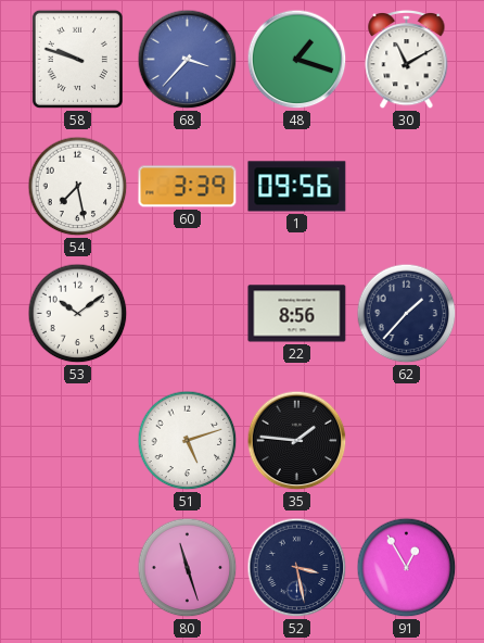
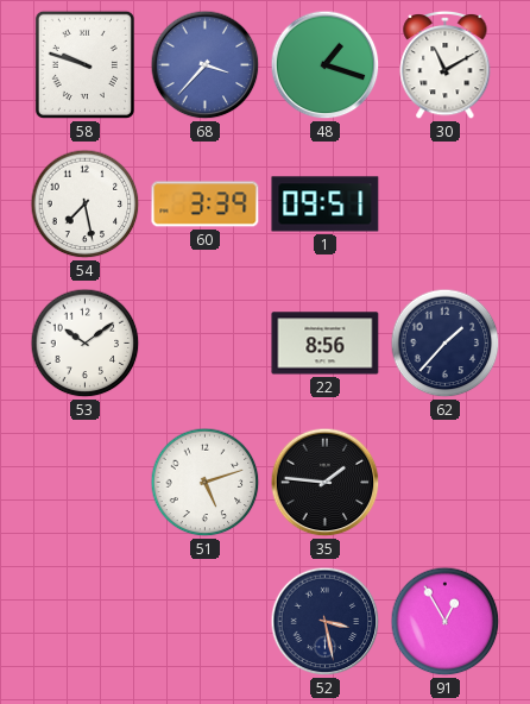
1: 09:56 -> 09:51
80: 11:27 -> none
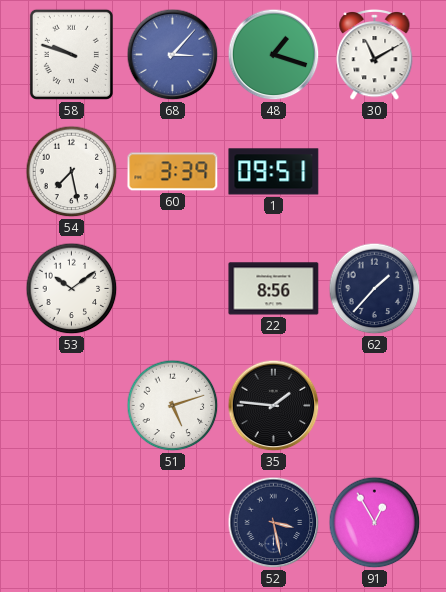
68: 3:37 -> 3:07
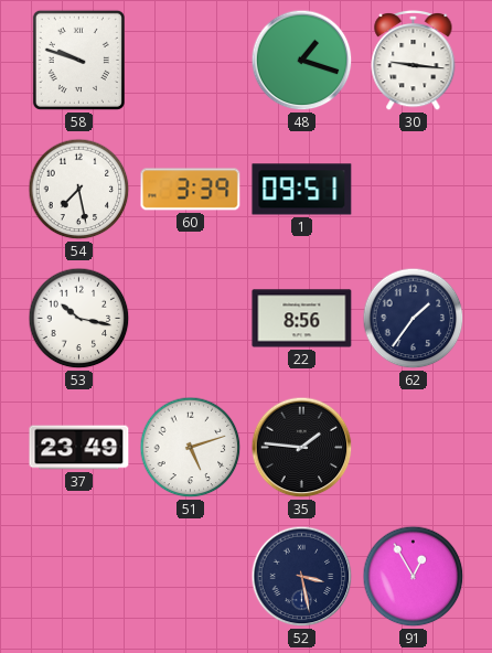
68: 3:07 -> none
30: 11:10 -> 9:16
53: 10:09 -> 10:17
62: 1:37 -> 1:36
37: none -> 23:49
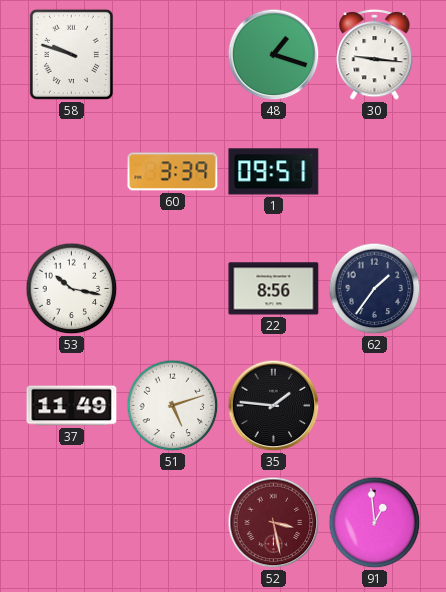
54: 7:28 -> none
37: 23:49 -> 11:49
52 dial: navy -> burgundy
91: 12:55 -> 12:59
